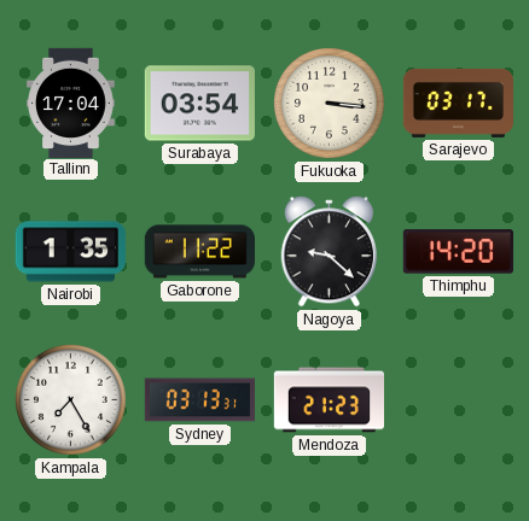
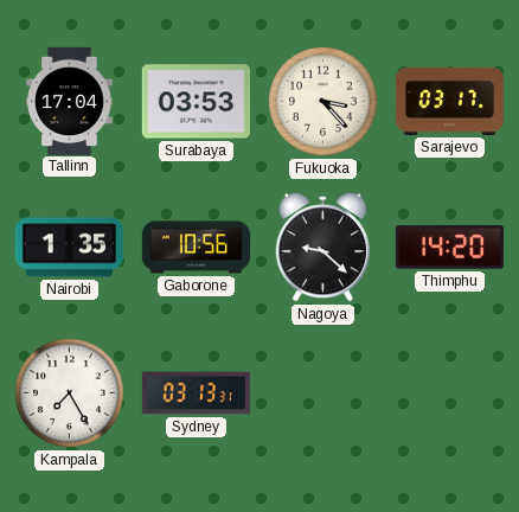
Surabaya: 03:54 -> 03:53
Fukuoka: 3:16 -> 3:23
Gaborone: 11:22 -> 10:56
Mendoza: 21:23 -> none
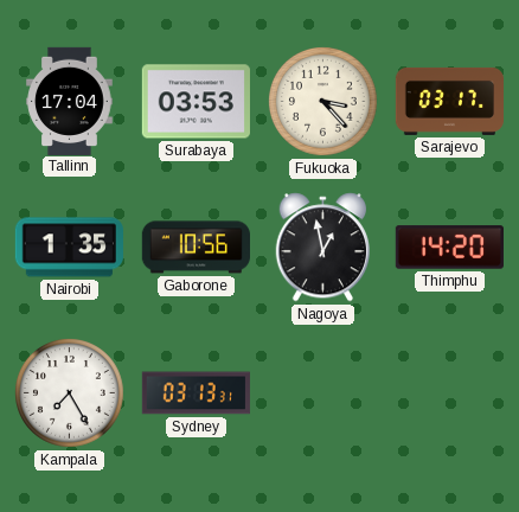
Nagoya: 9:22 -> 12:58
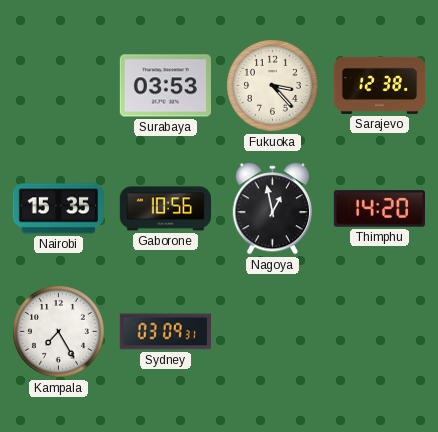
Tallinn: 17:04 -> none
Sarajevo: 03:17 -> 12:38
Nairobi: 1:35 -> 15:35
Sydney: 03:13 -> 03:09
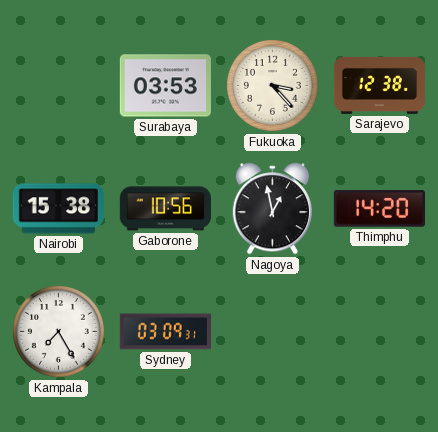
Nairobi: 15:35 -> 15:38
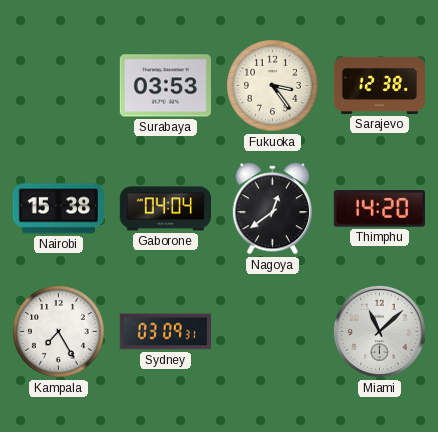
Fukuoka: 3:23 -> 3:24
Gaborone: 10:56 -> 04:04
Nagoya: 12:58 -> 12:39
Miami: none -> 11:08
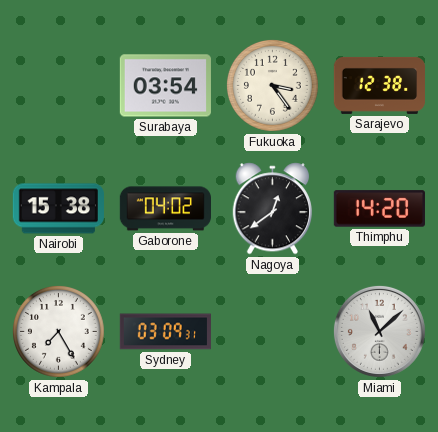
Surabaya: 03:53 -> 03:54
Gaborone: 04:04 -> 04:02
